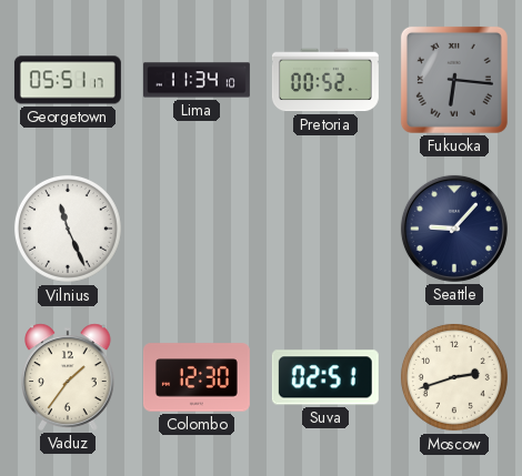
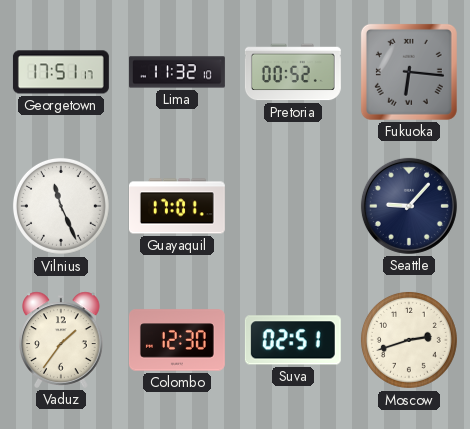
Georgetown: 05:51 -> 17:51
Lima: 11:34 -> 11:32
Guayaquil: none -> 17:01
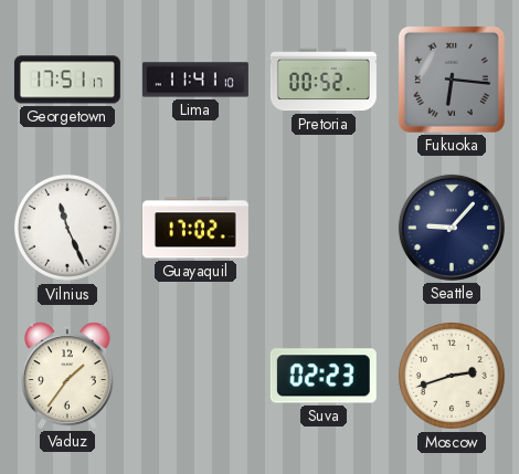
Lima: 11:32 -> 11:41
Guayaquil: 17:01 -> 17:02
Colombo: 12:30 -> none
Suva: 02:51 -> 02:23
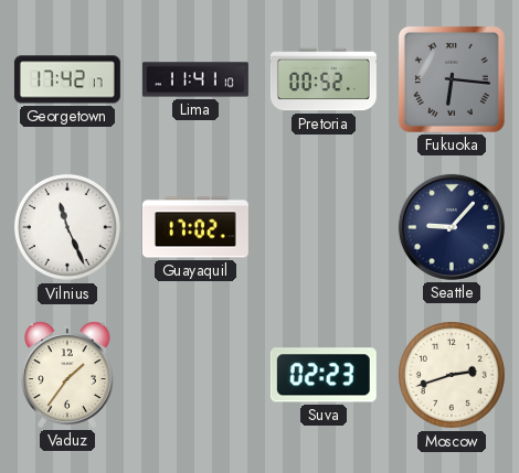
Georgetown: 17:51 -> 17:42
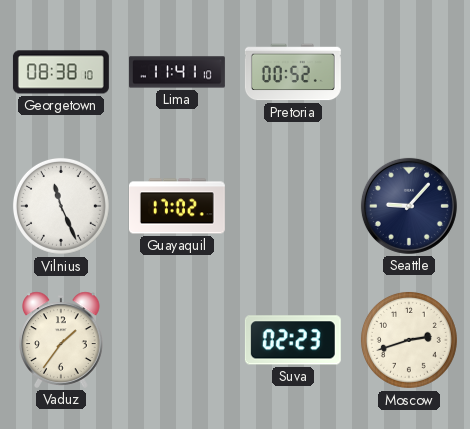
Georgetown: 17:42 -> 08:38
Fukuoka: 6:16 -> none
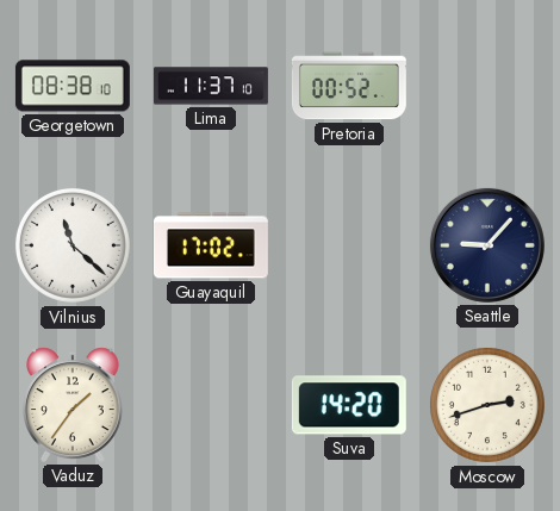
Lima: 11:41 -> 11:37
Vilnius: 11:26 -> 11:22
Suva: 02:23 -> 14:20
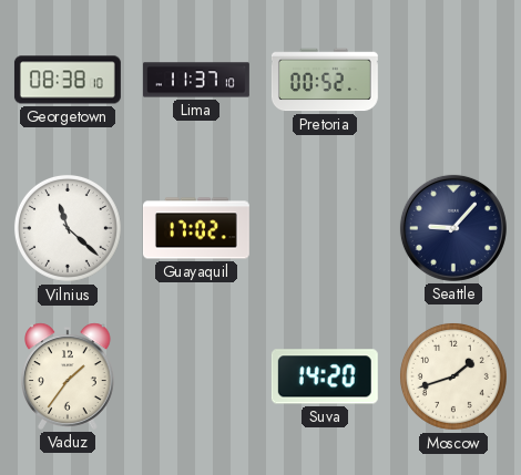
Moscow: 2:42 -> 1:42
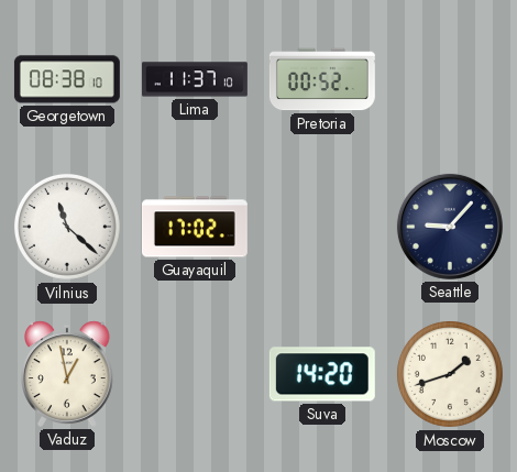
Vaduz: 1:36 -> 12:58
